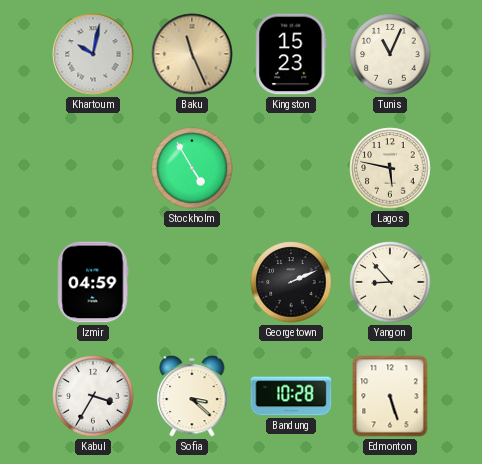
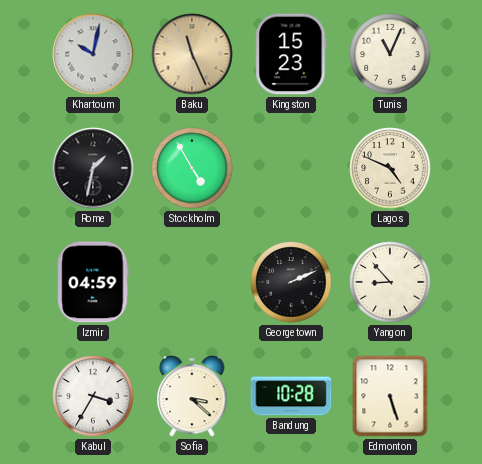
Rome: none -> 1:32
Lagos: 5:47 -> 4:49
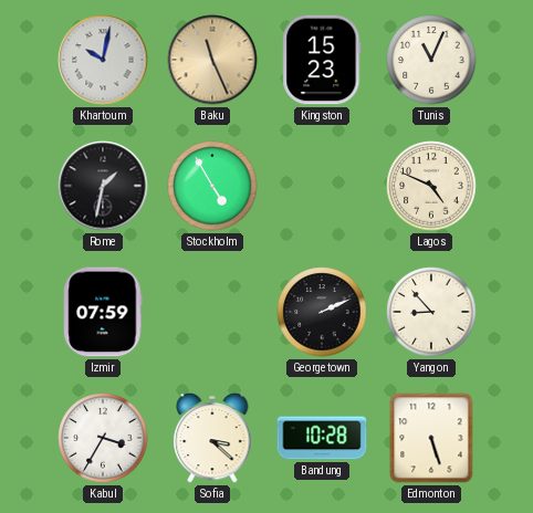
Izmir: 04:59 -> 07:59
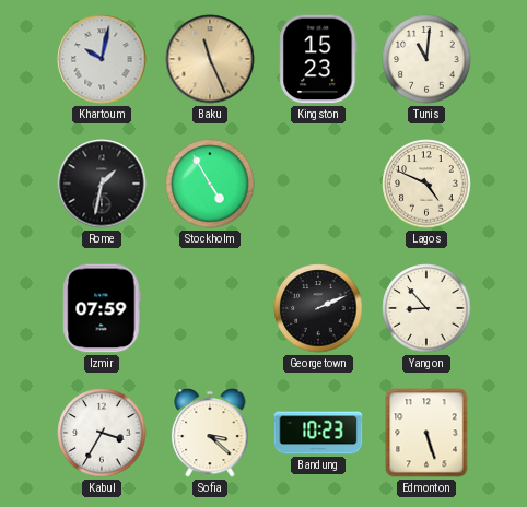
Tunis: 11:04 -> 11:01
Bandung: 10:28 -> 10:23
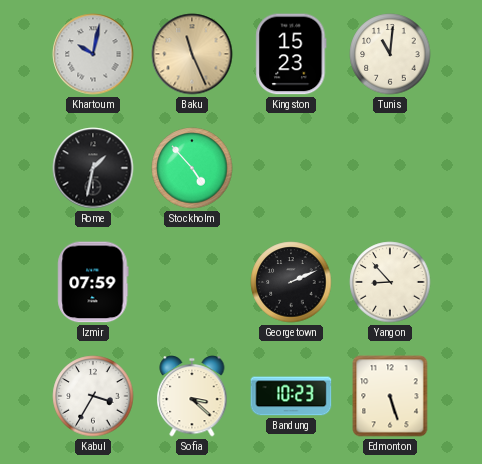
Stockholm: 4:55 -> 4:53
Lagos: 4:49 -> none
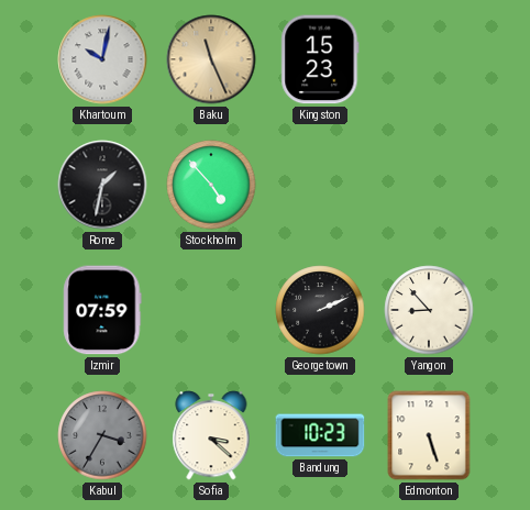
Tunis: 11:01 -> none
Kabul dial: white -> grey
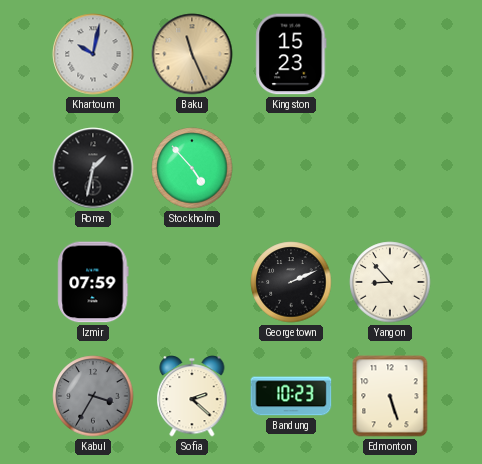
Sofia: 3:22 -> 2:22
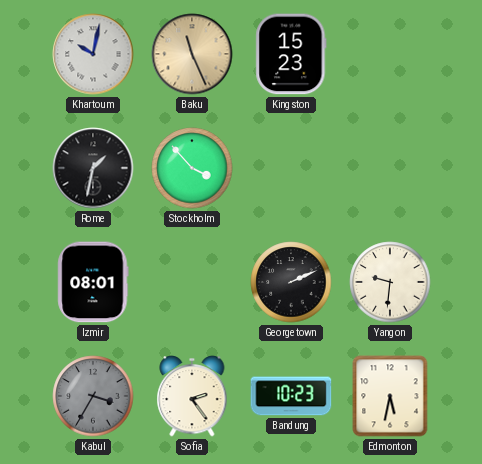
Stockholm: 4:53 -> 3:53
Izmir: 07:59 -> 08:01
Yangon: 8:53 -> 9:31
Sofia: 2:22 -> 2:24
Edmonton: 5:27 -> 5:32
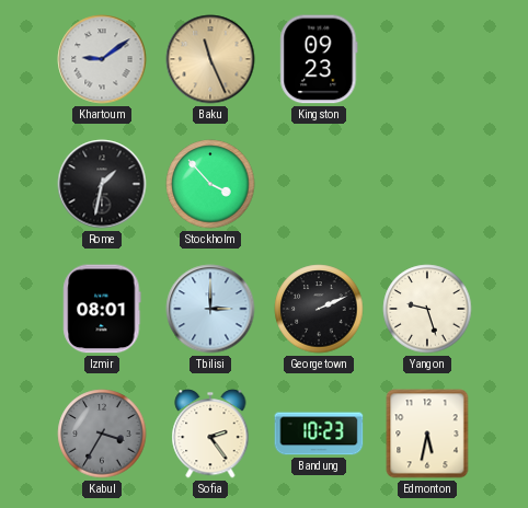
Khartoum: 10:02 -> 9:09
Kingston: 15:23 -> 09:23
Tbilisi: none -> 3:00
Yangon: 9:31 -> 9:27
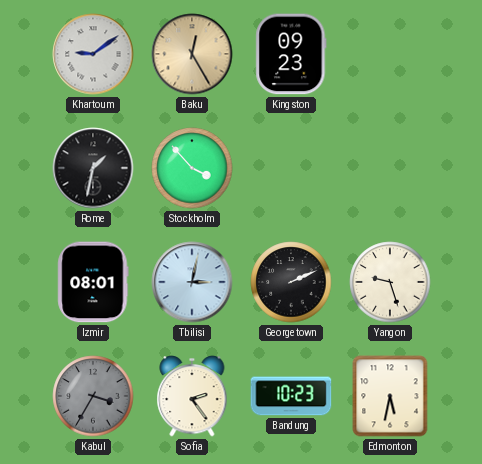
Baku: 11:26 -> 12:25
Tbilisi: 3:00 -> 3:02
